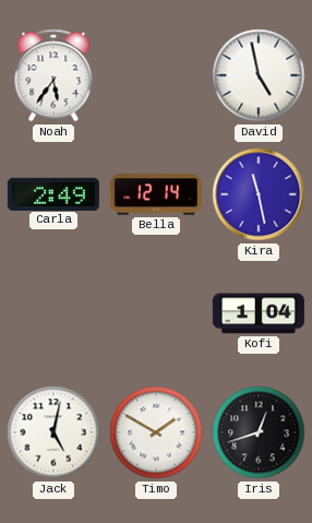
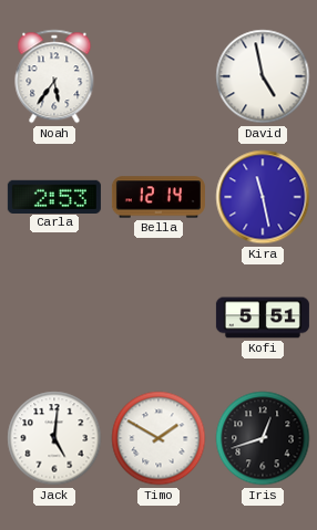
Carla: 2:49 -> 2:53
Kofi: 1:04 -> 5:51
Jack: 5:02 -> 5:01
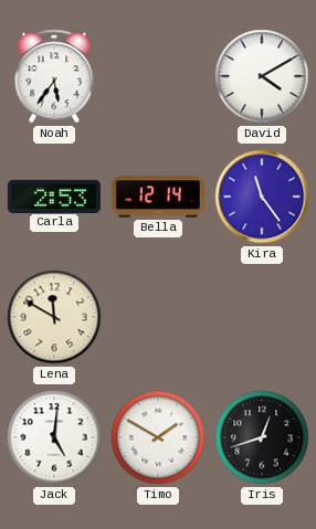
David: 4:58 -> 4:10
Kira: 11:28 -> 11:24
Lena: none -> 11:50
Kofi: 5:51 -> none
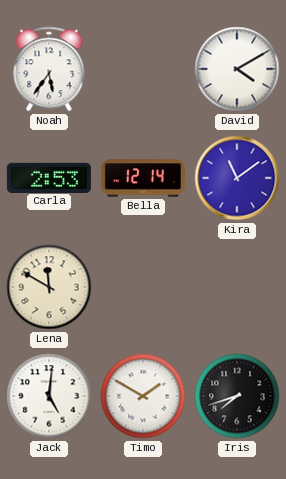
Kira: 11:24 -> 11:09
Iris: 12:42 -> 7:42
